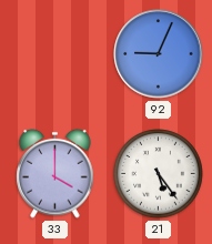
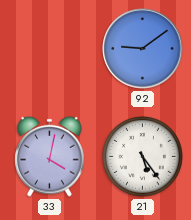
92: 9:04 -> 9:09
33: 4:00 -> 4:02
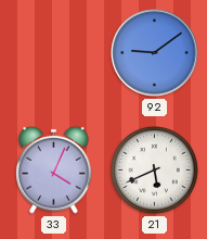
33: 4:02 -> 4:04
21: 5:24 -> 5:41
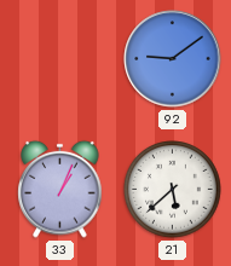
33: 4:04 -> 1:04
21: 5:41 -> 5:38
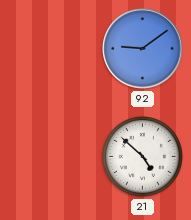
33: 1:04 -> none
21: 5:38 -> 4:52
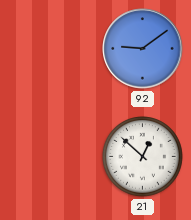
21: 4:52 -> 12:52
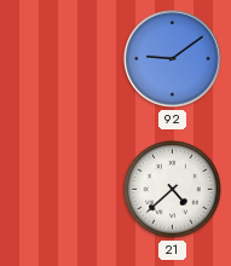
21: 12:52 -> 4:38
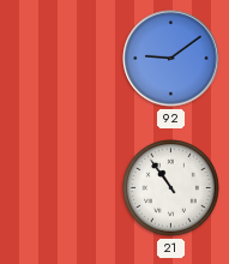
21: 4:38 -> 10:54
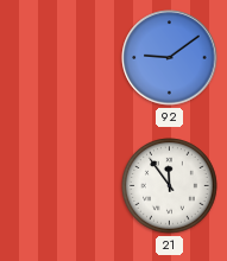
21: 10:54 -> 11:54
